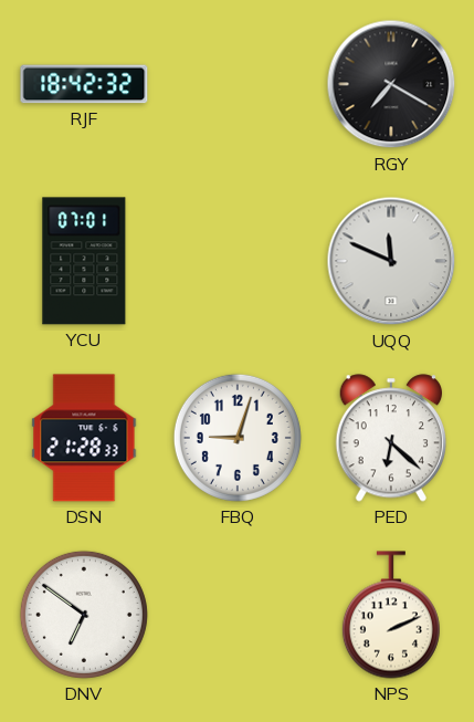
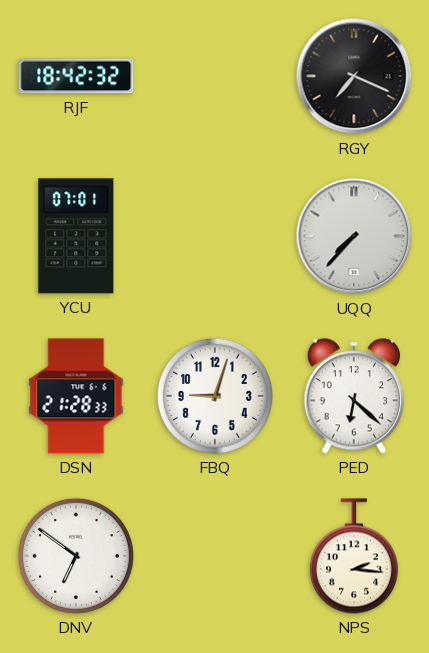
RGY: 7:20 -> 7:19
UQQ: 11:49 -> 7:37
NPS: 2:11 -> 2:16
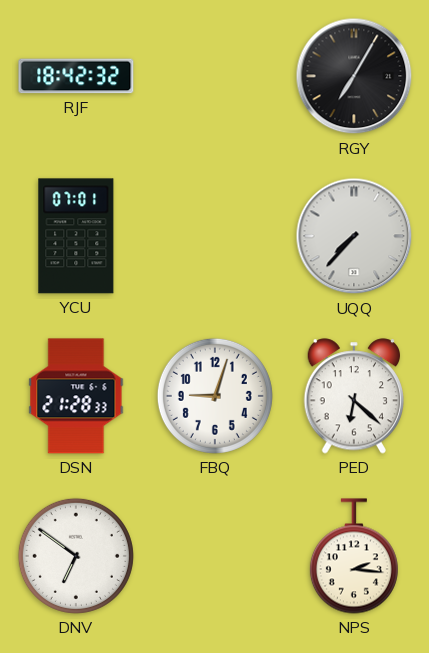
RGY: 7:19 -> 7:05
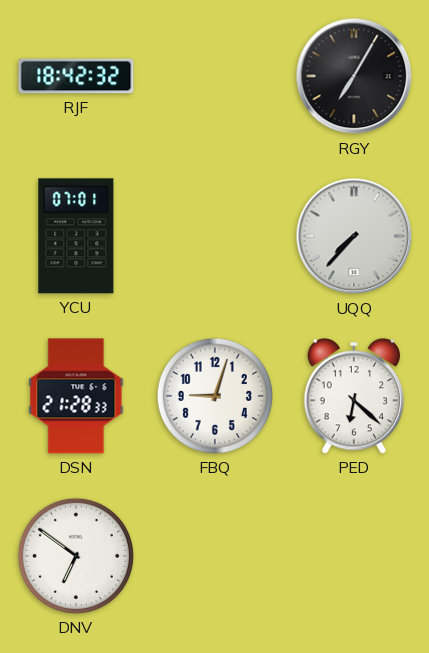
NPS: 2:16 -> none
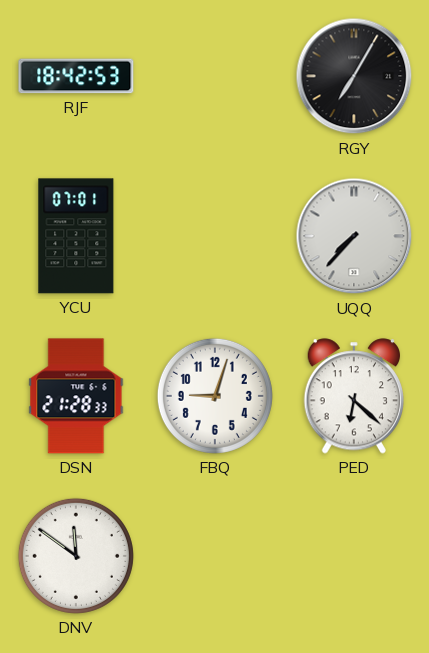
RJF: 18:42:32 -> 18:42:53
DNV: 6:51 -> 11:51
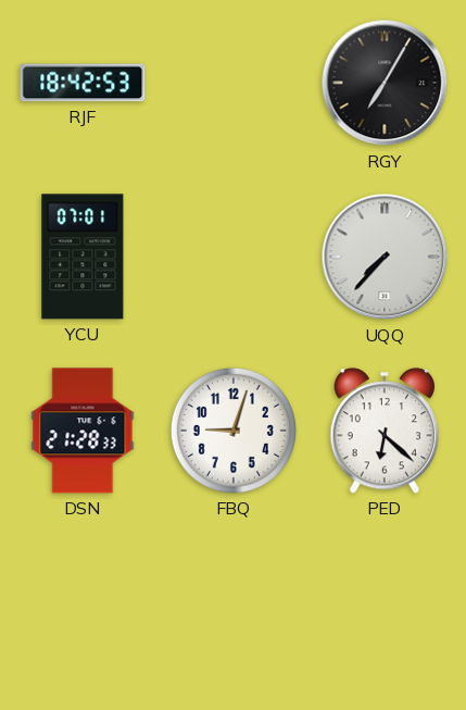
DNV: 11:51 -> none
